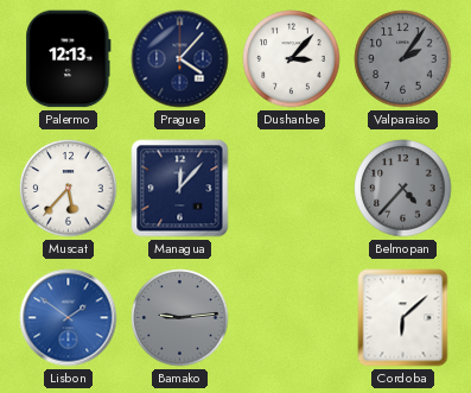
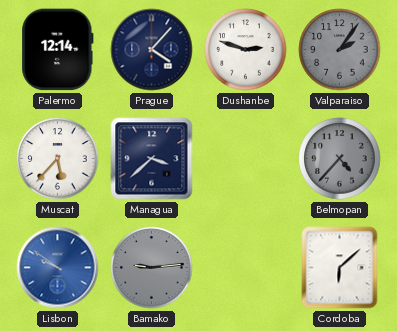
Palermo: 12:13 -> 12:14
Dushanbe: 3:07 -> 2:48
Managua: 12:07 -> 3:38
Lisbon: 1:51 -> 9:51
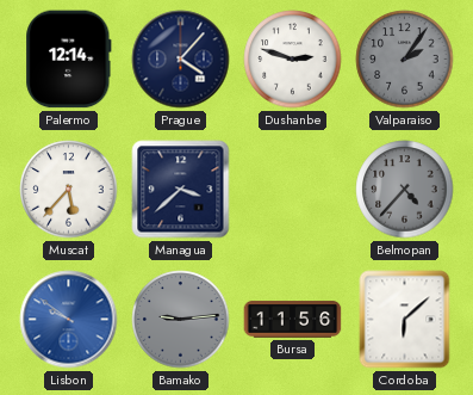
Bursa: none -> 11:56
